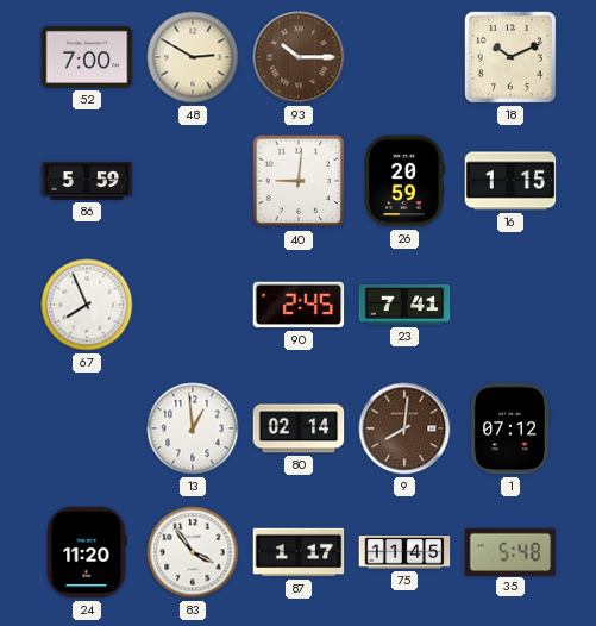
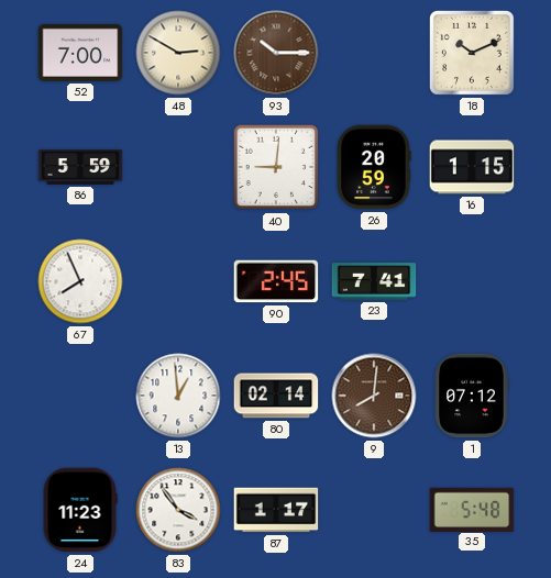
24: 11:20 -> 11:23
75: 11:45 -> none
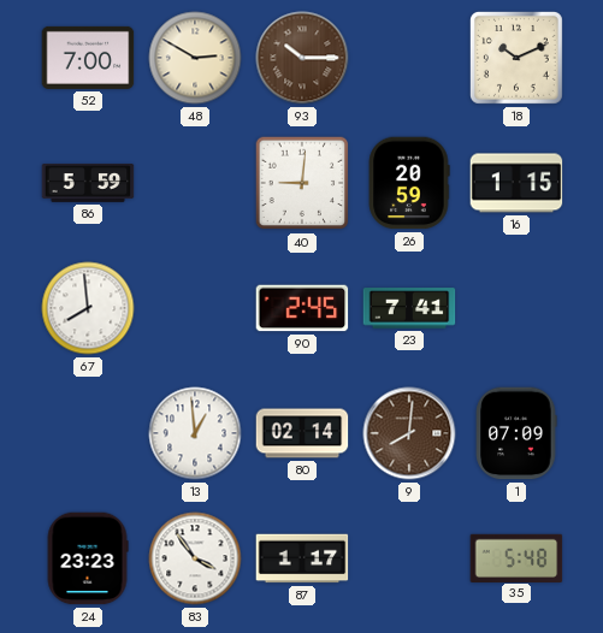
67: 7:56 -> 7:59
1: 07:12 -> 07:09
24: 11:23 -> 23:23
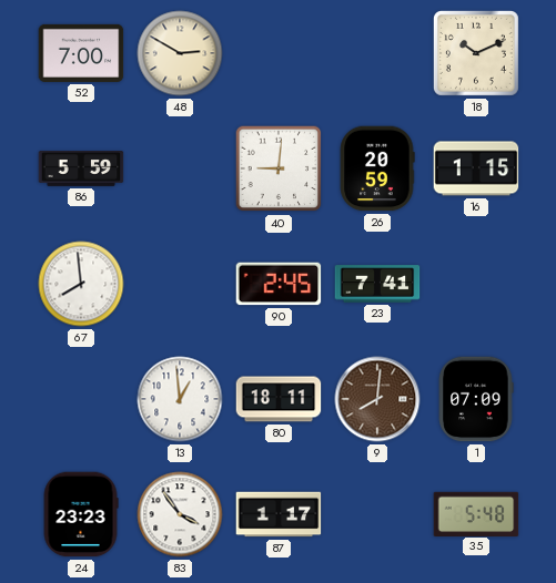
93: 10:15 -> none
80: 02:14 -> 18:11
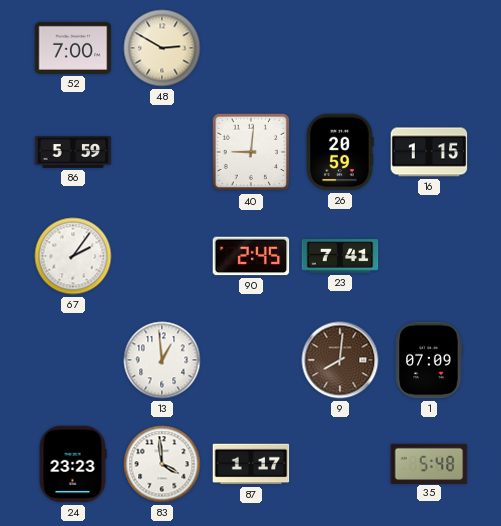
18: 10:11 -> none
67: 7:59 -> 2:06
80: 18:11 -> none
83: 3:54 -> 3:59
